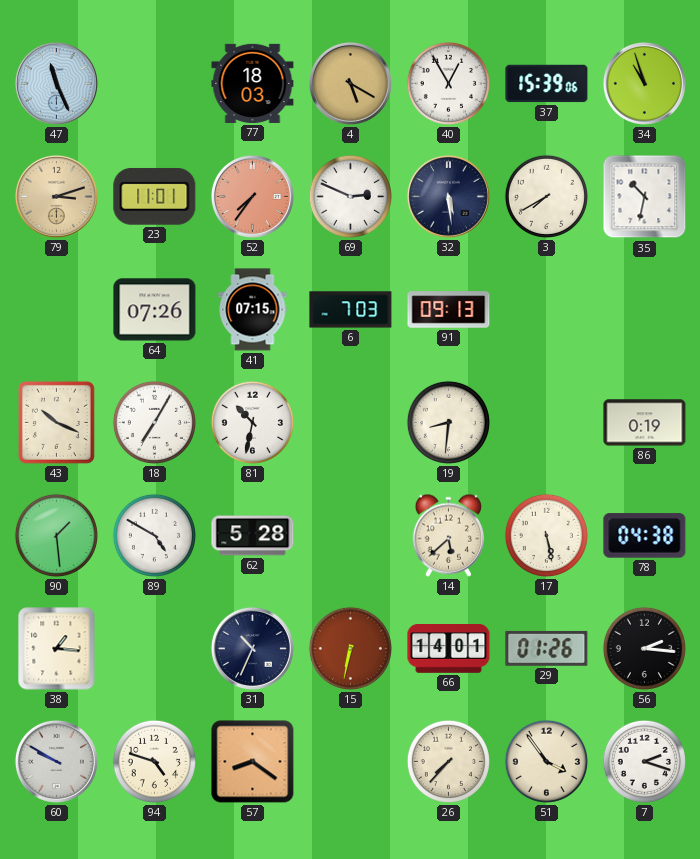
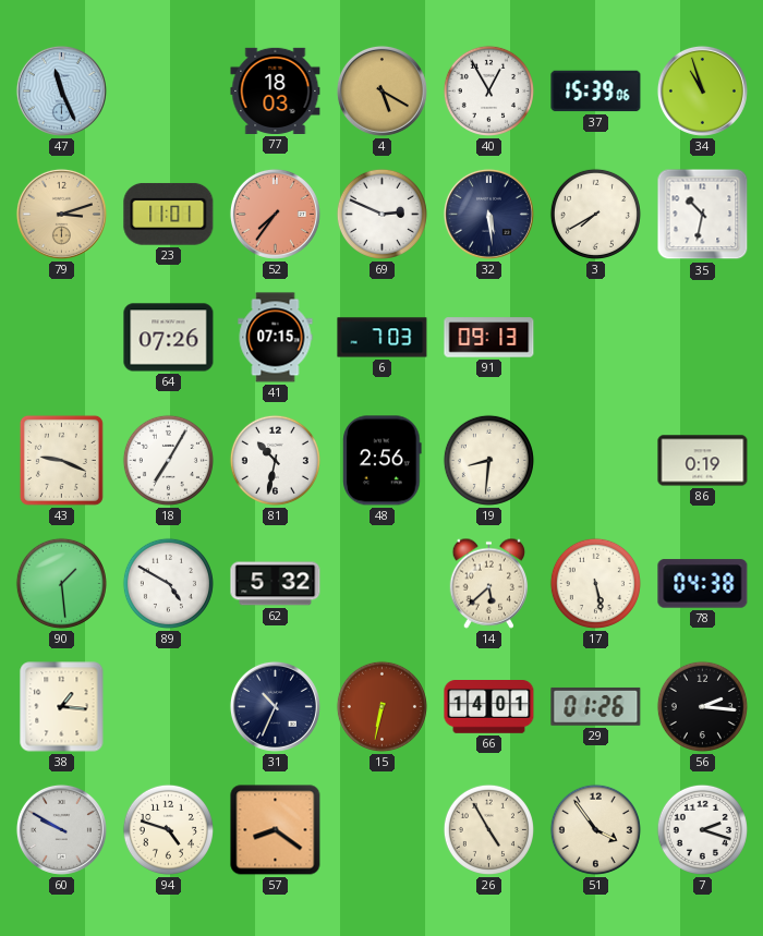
43: 10:19 -> 9:19
48: none -> 2:56
62: 5:28 -> 5:32
26: 7:37 -> 4:55
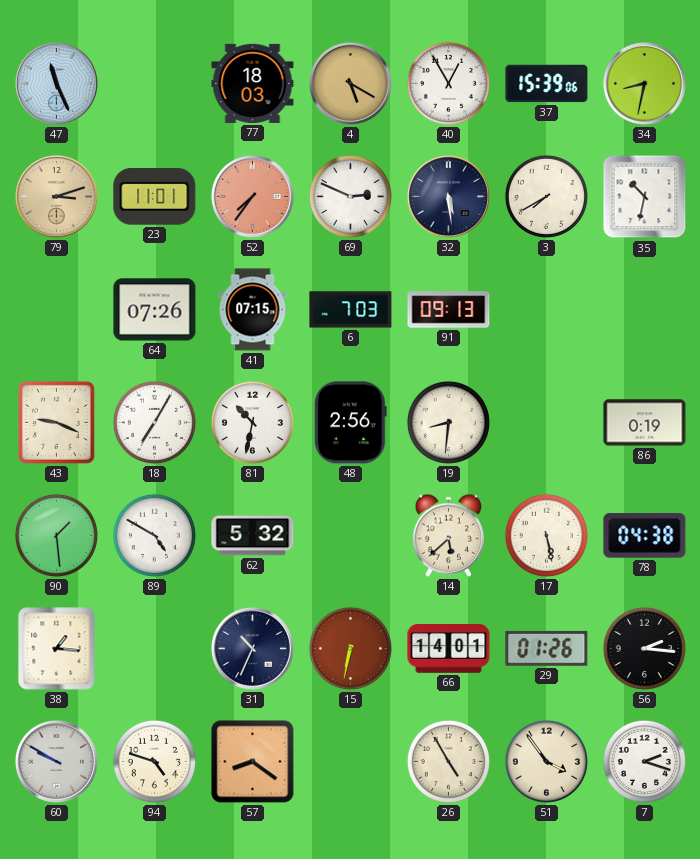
34: 10:57 -> 8:32
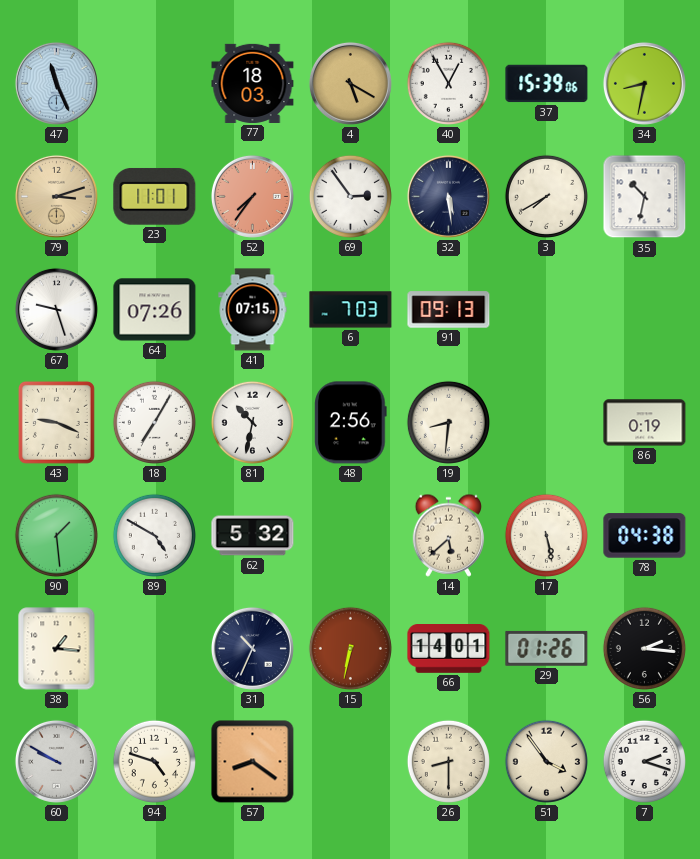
69: 2:49 -> 2:54
67: none -> 9:27
26: 4:55 -> 8:30
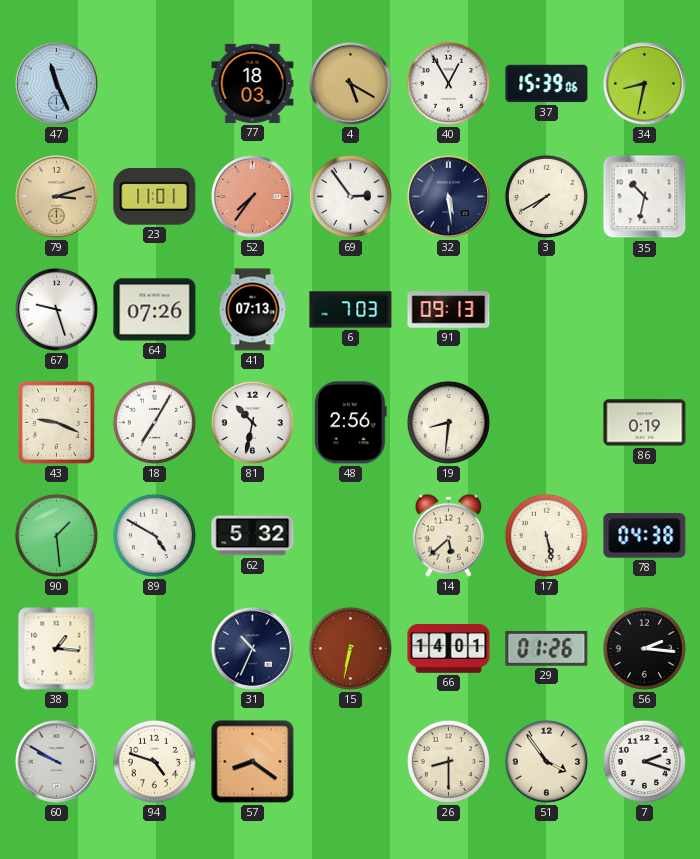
41: 07:15 -> 07:13
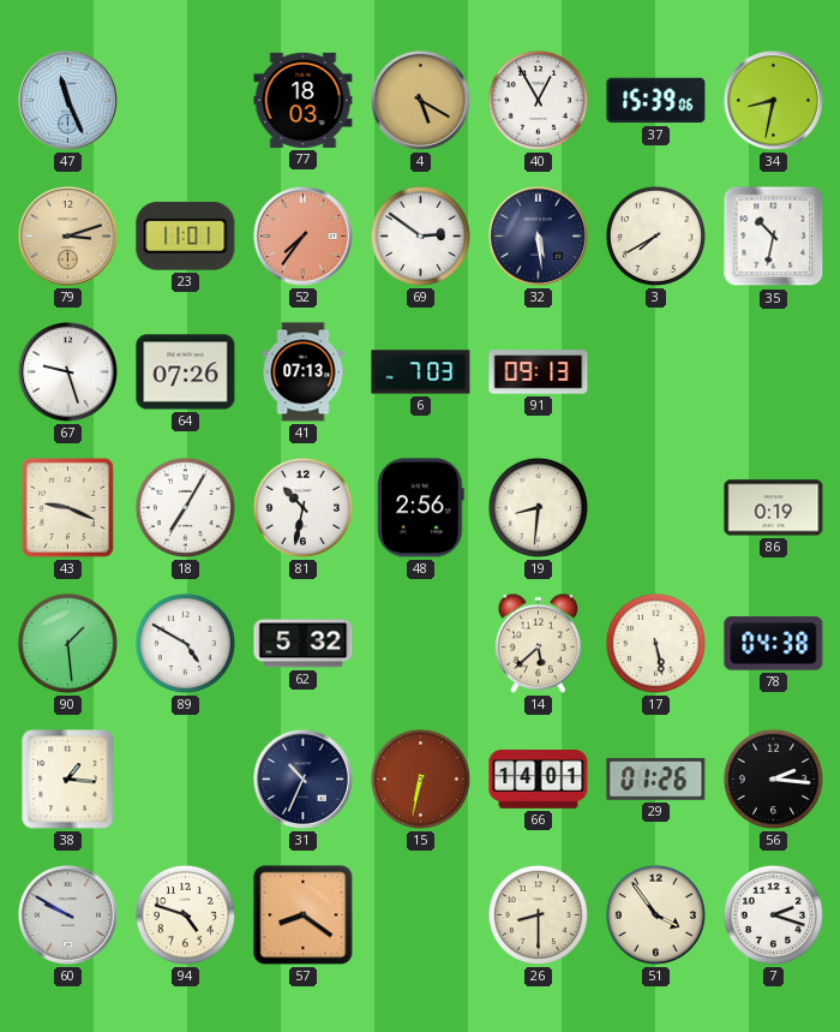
69: 2:54 -> 2:51
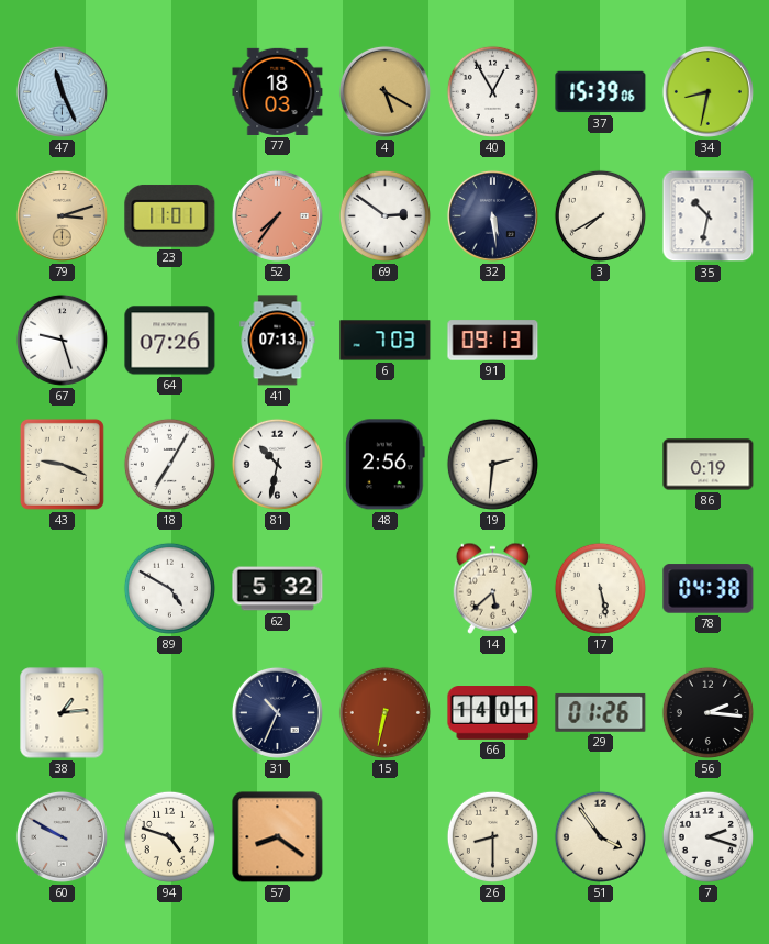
19: 8:31 -> 2:31
90: 1:29 -> none
38: 1:16 -> 1:14
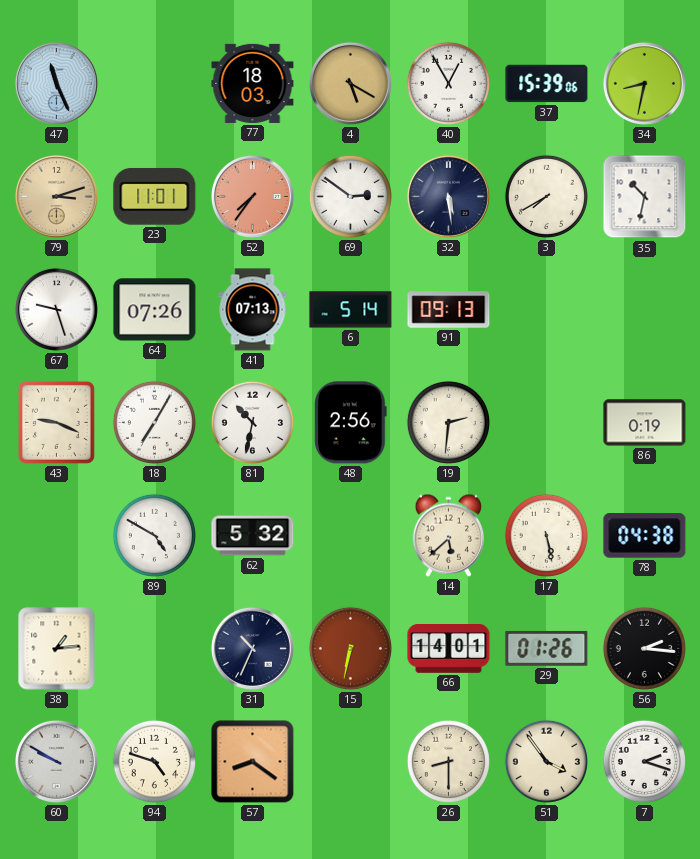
6: 7:03 -> 5:14
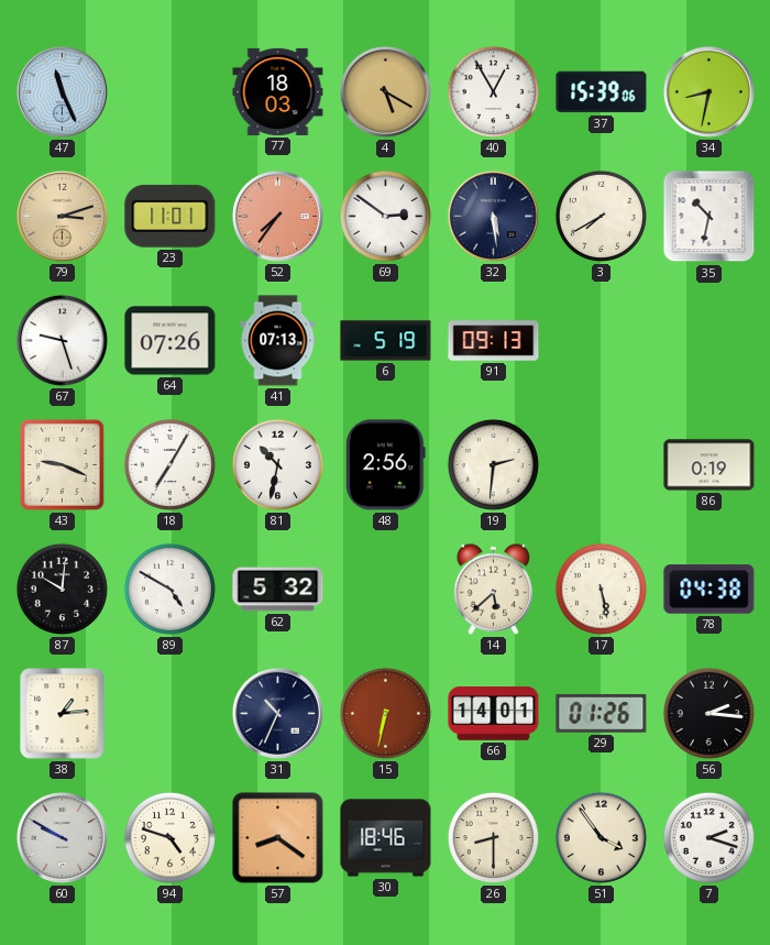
6: 5:14 -> 5:19
87: none -> 10:01
30: none -> 18:46
